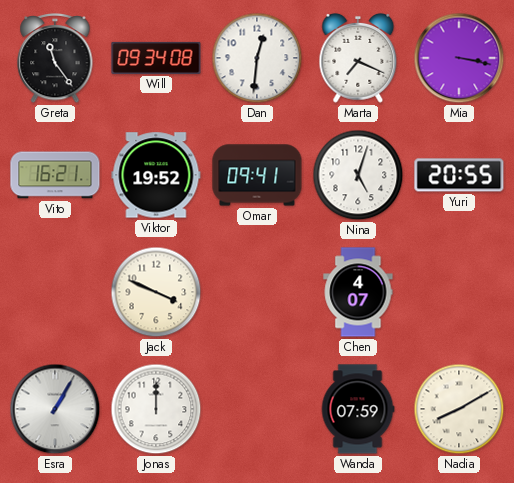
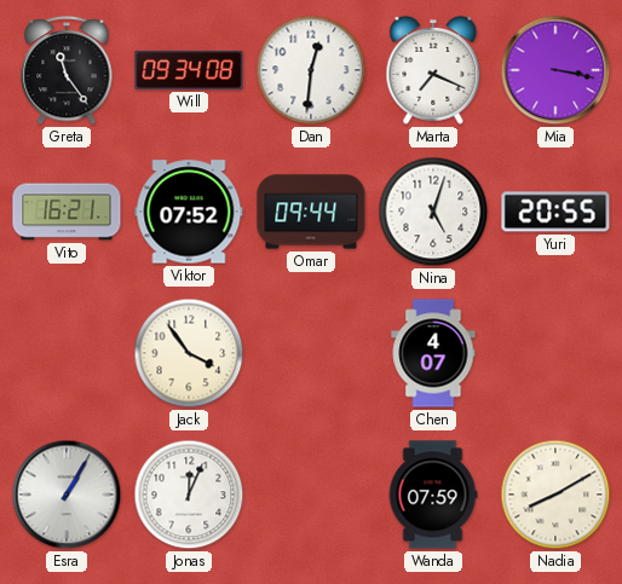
Viktor: 19:52 -> 07:52
Omar: 09:41 -> 09:44
Jack: 3:49 -> 3:54
Jonas: 12:00 -> 12:04
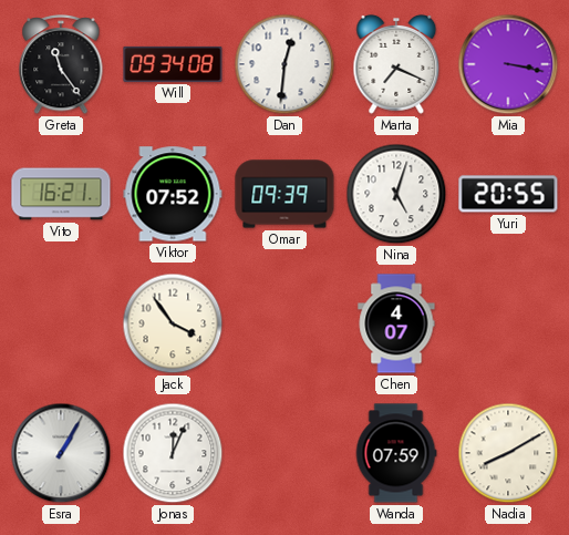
Omar: 09:44 -> 09:39
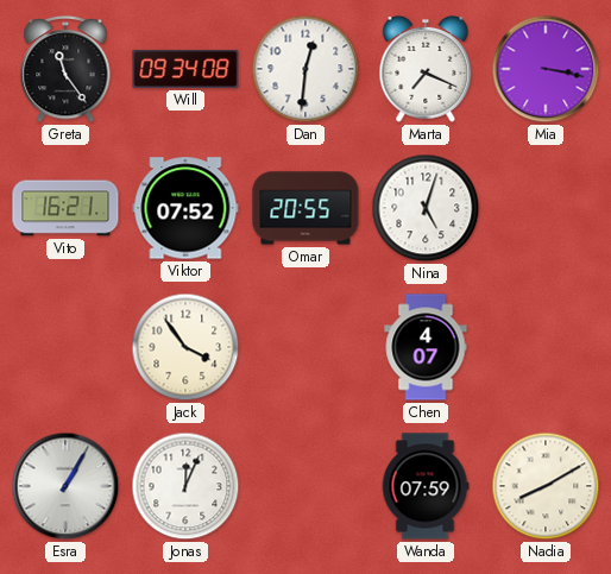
Omar: 09:39 -> 20:55
Yuri: 20:55 -> none
